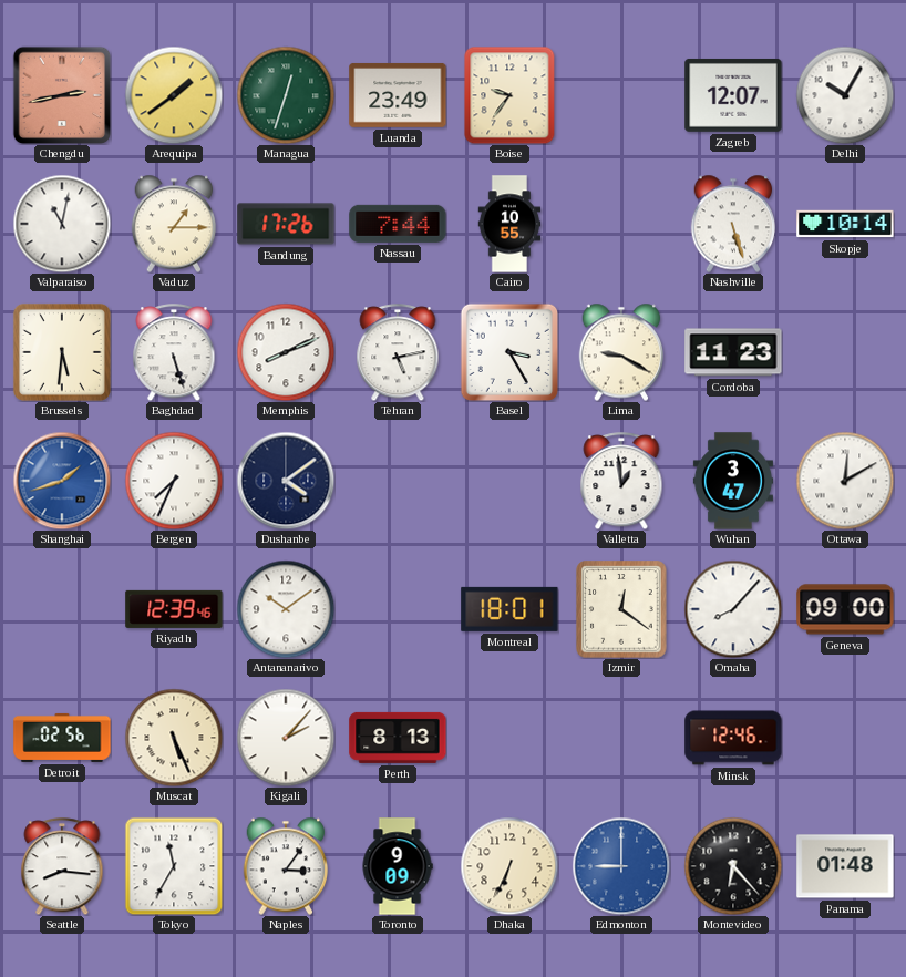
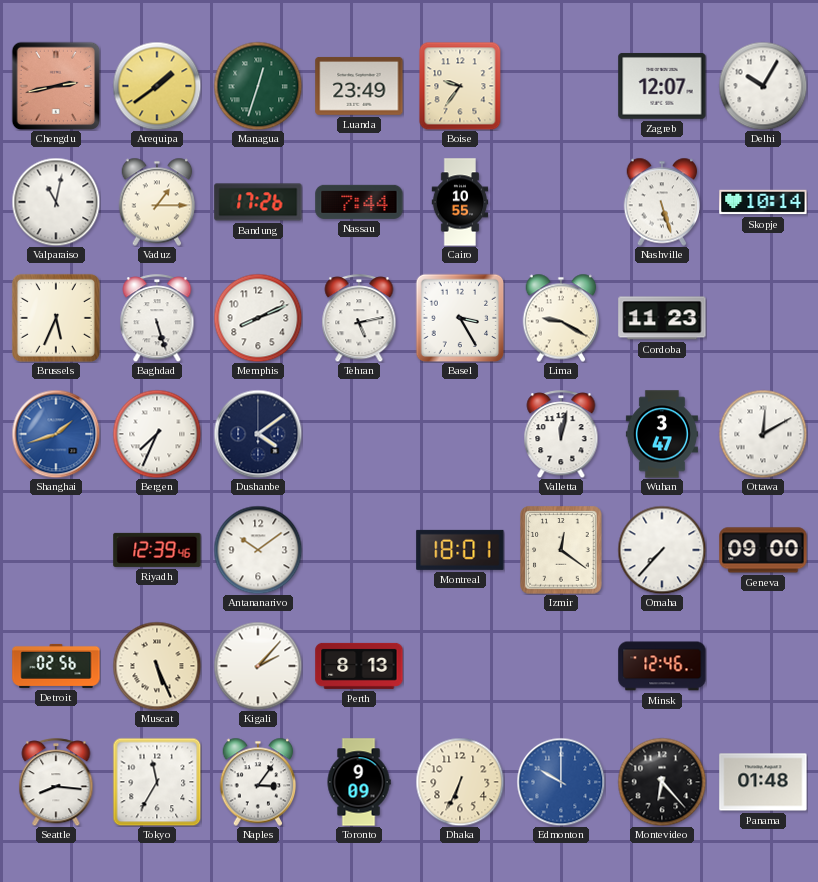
Brussels: 5:31 -> 5:34
Valletta: 12:59 -> 12:02
Omaha: 8:07 -> 7:37
Edmonton: 9:00 -> 10:00
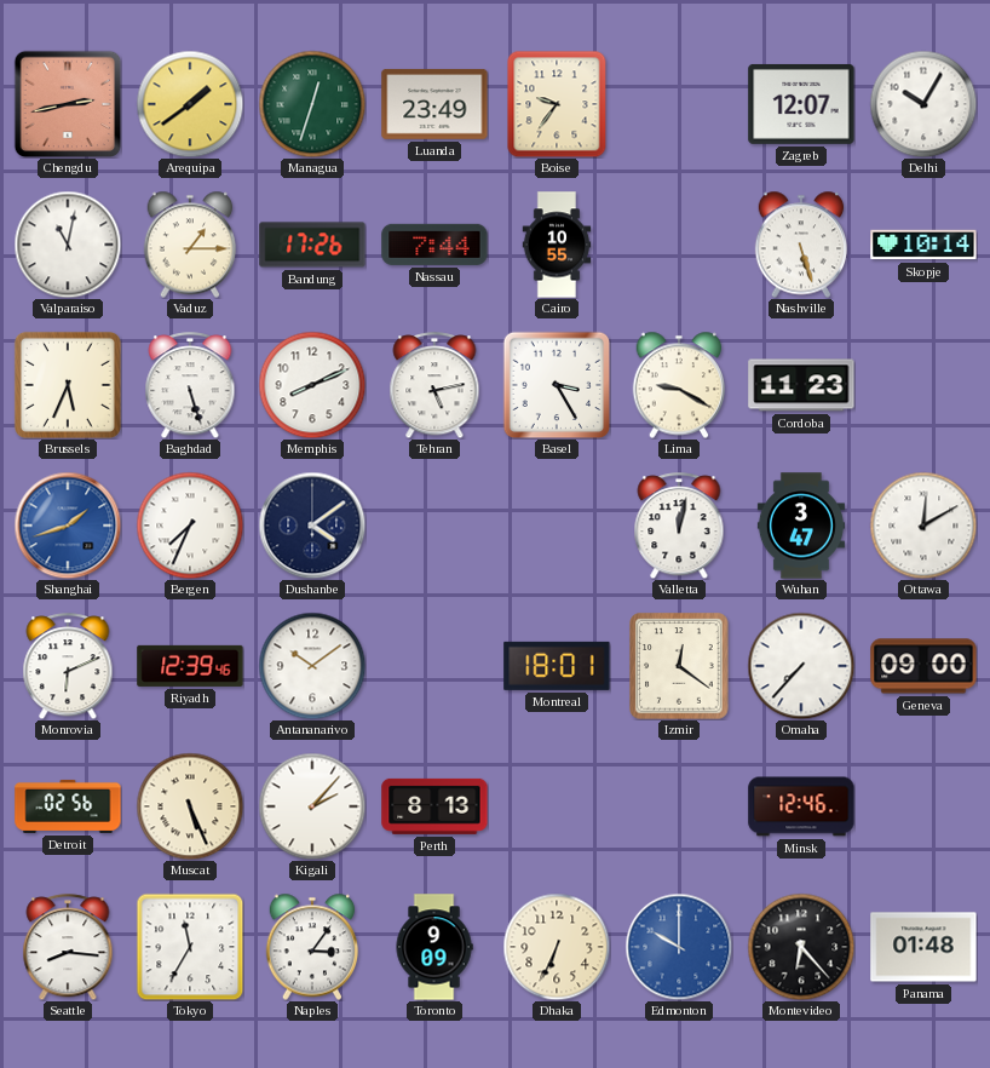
Monrovia: none -> 6:11
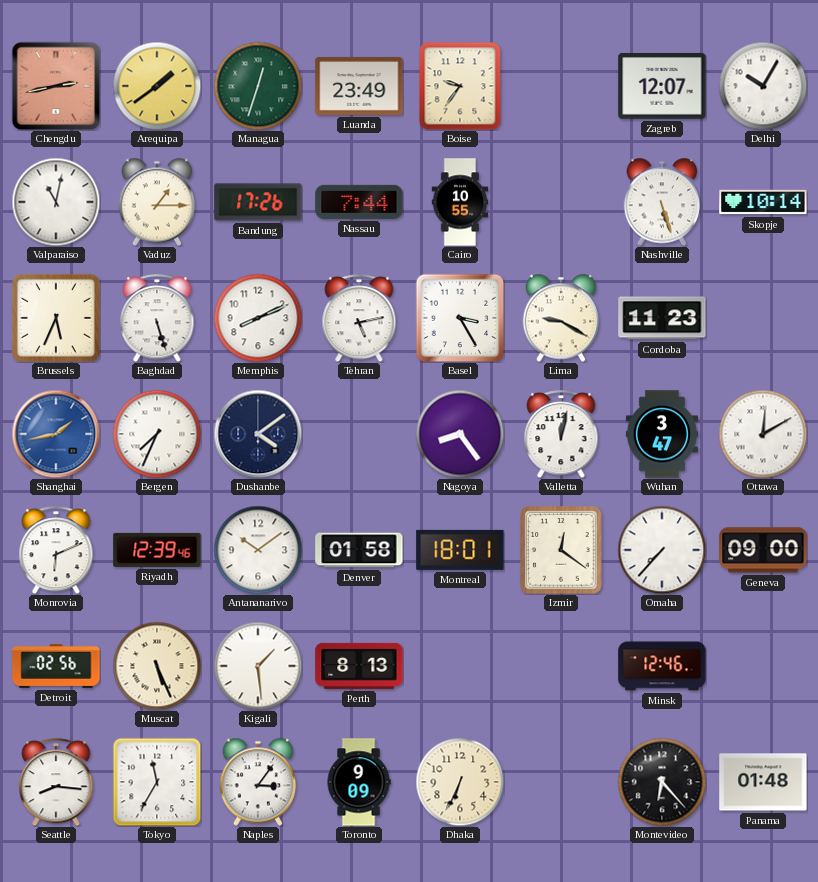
Shanghai: 1:42 -> 1:43
Nagoya: none -> 8:24
Denver: none -> 01:58
Kigali: 2:07 -> 1:29
Edmonton: 10:00 -> none
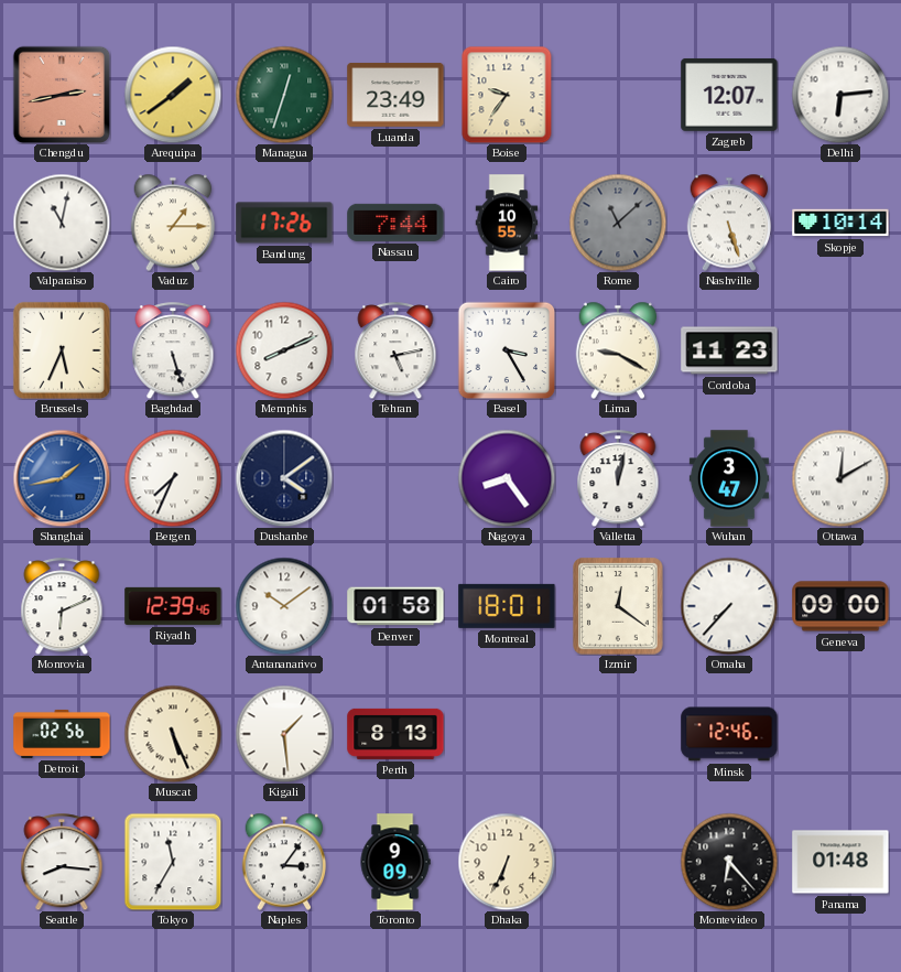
Delhi: 10:05 -> 6:14
Rome: none -> 11:08
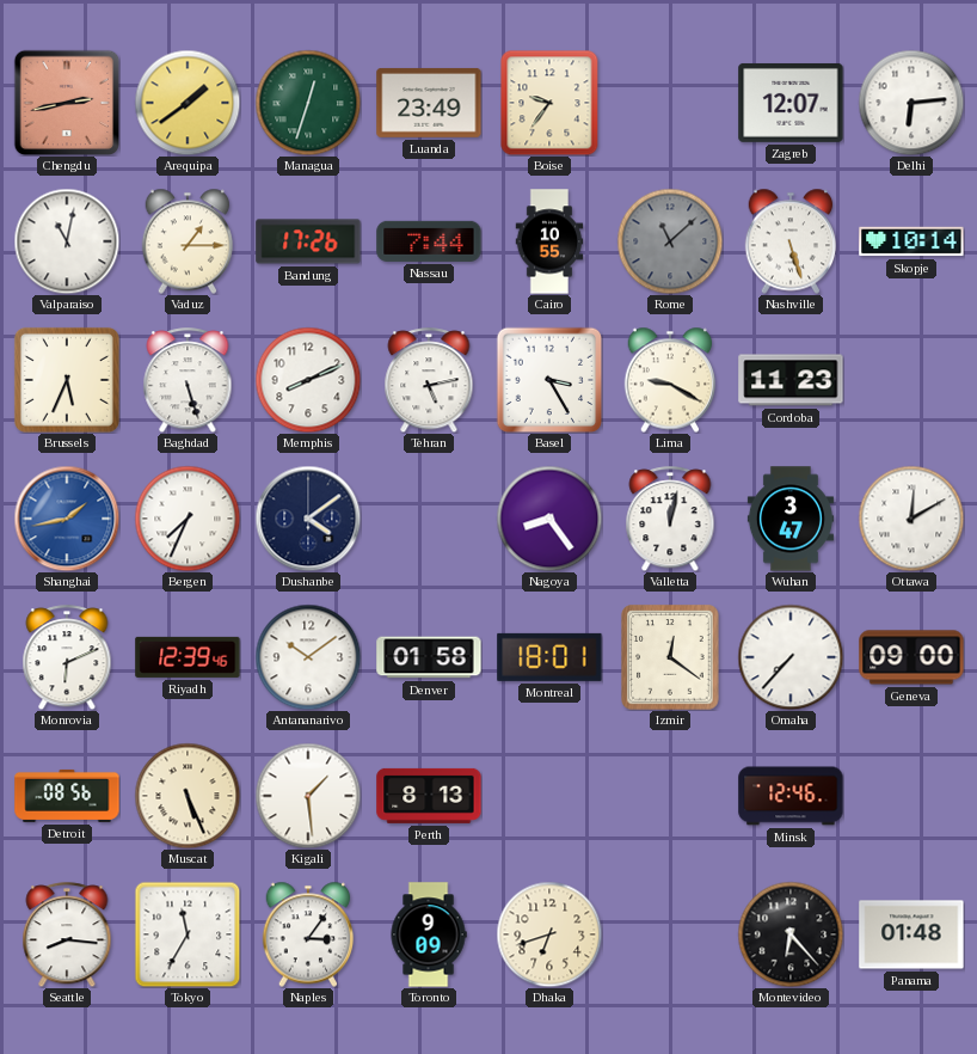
Detroit: 02:56 -> 08:56
Dhaka: 6:34 -> 6:42
